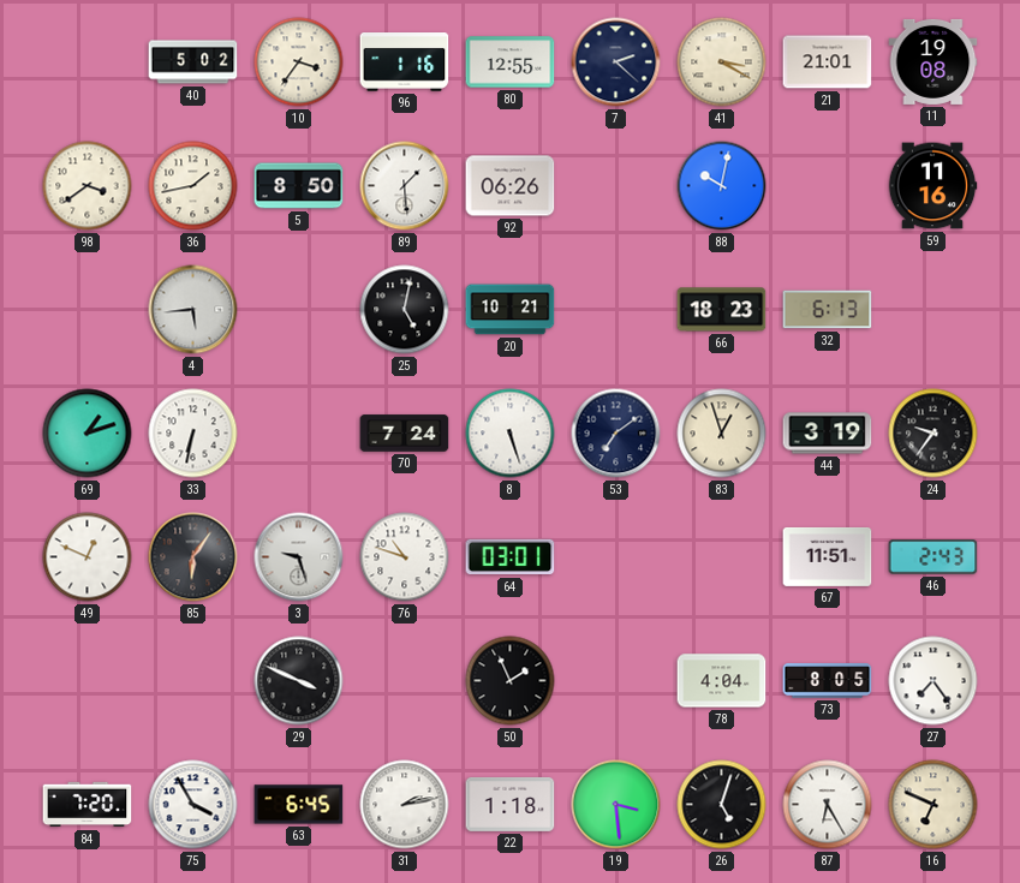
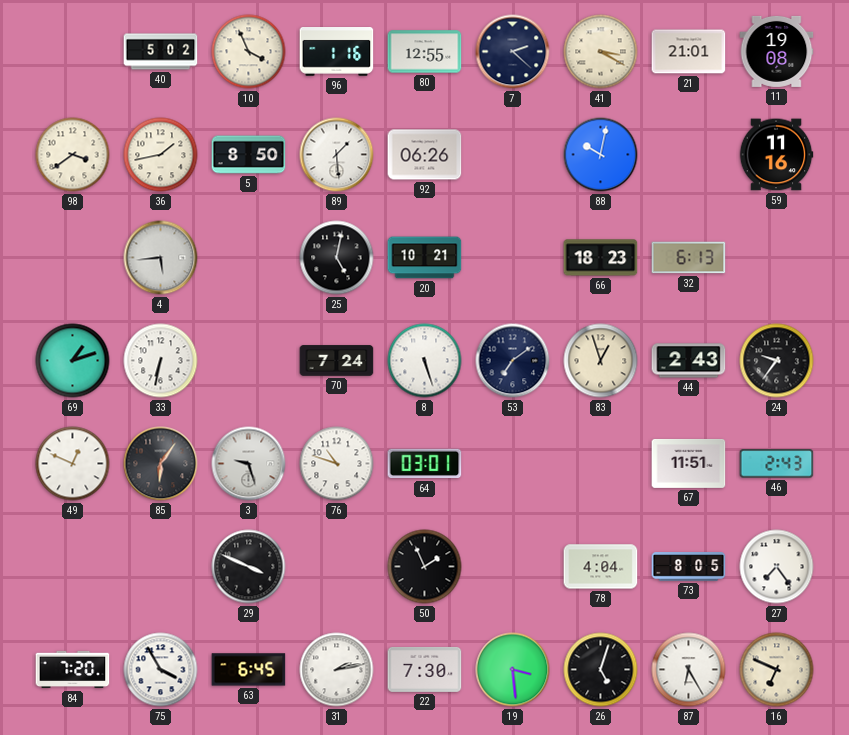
10: 3:36 -> 3:56
44: 3:19 -> 2:43
22: 1:18 -> 7:30
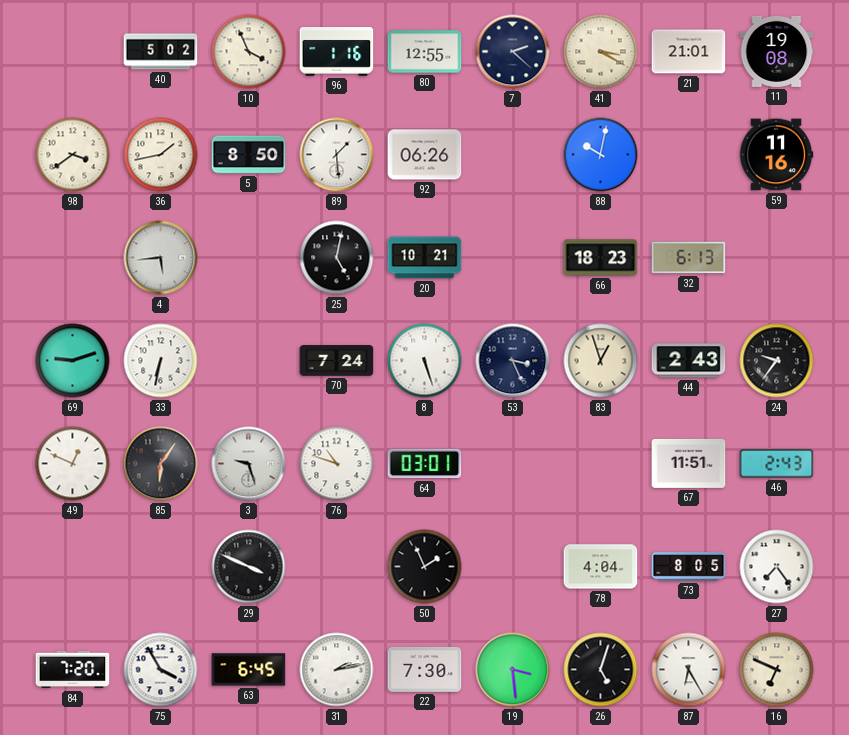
69: 1:12 -> 9:12
53: 7:09 -> 3:26
